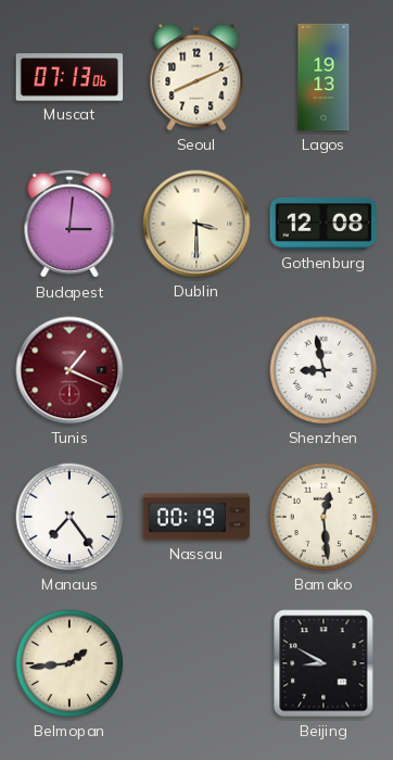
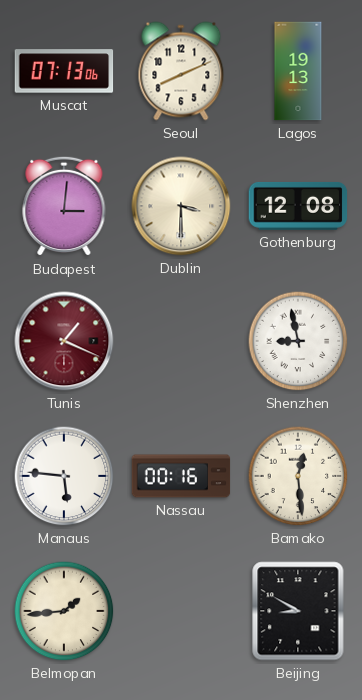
Manaus: 7:24 -> 5:46
Nassau: 00:19 -> 00:16
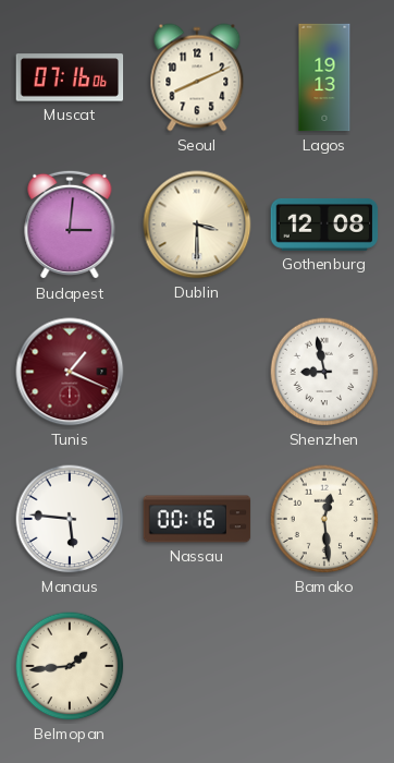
Muscat: 07:13 -> 07:16
Beijing: 8:50 -> none
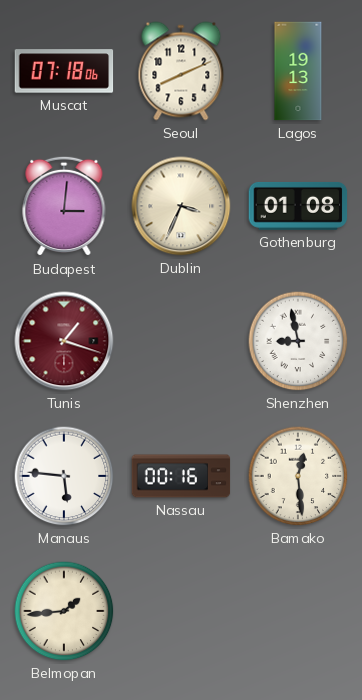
Muscat: 07:16 -> 07:18
Dublin: 3:30 -> 3:34
Gothenburg: 12:08 -> 01:08
Tunis: 1:19 -> 1:18
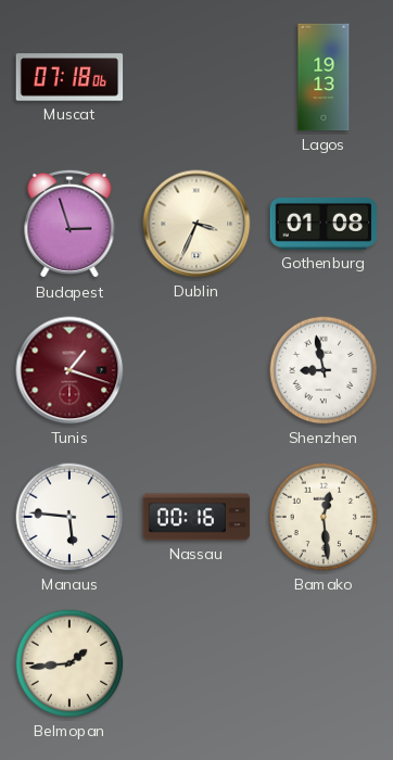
Seoul: 8:11 -> none
Budapest: 3:01 -> 2:57
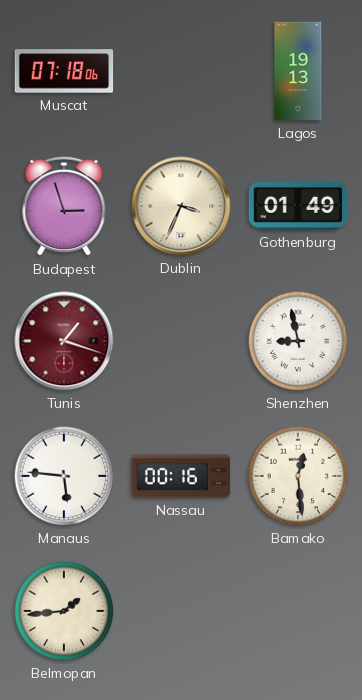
Gothenburg: 01:08 -> 01:49
